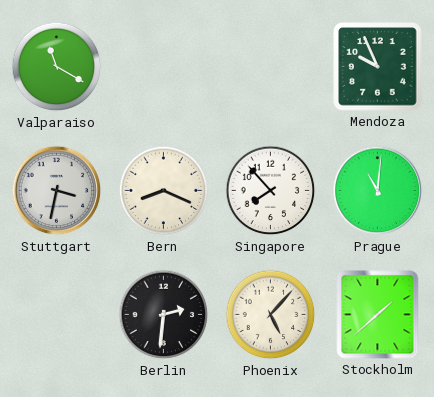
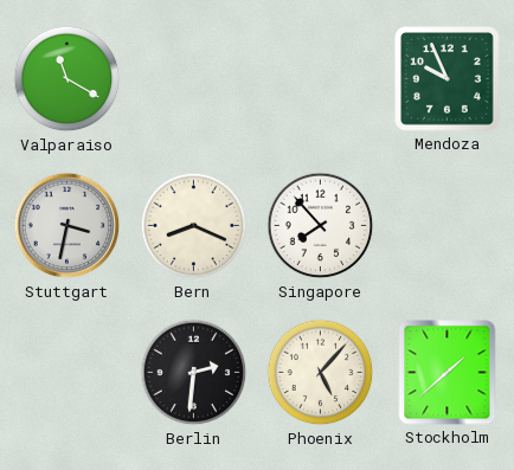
Prague: 11:01 -> none
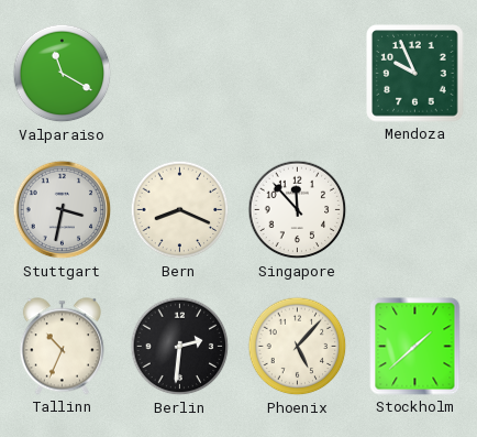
Singapore: 7:53 -> 11:53
Tallinn: none -> 10:34
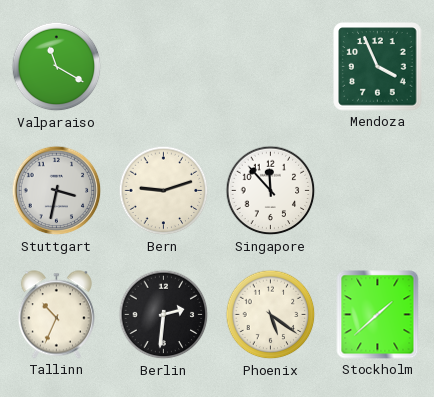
Mendoza: 9:56 -> 3:56
Bern: 8:19 -> 9:12
Phoenix: 5:07 -> 5:21
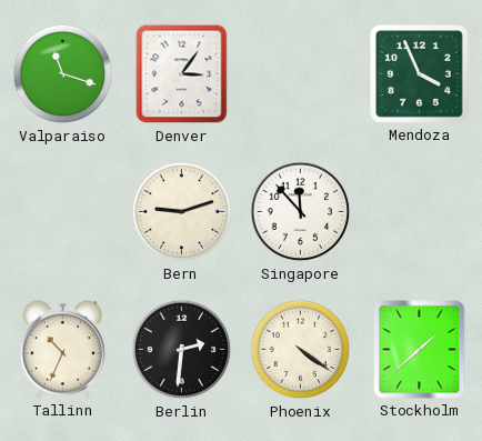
Valparaiso: 11:20 -> 11:18
Denver: none -> 3:06
Stuttgart: 3:32 -> none
Phoenix: 5:21 -> 4:21
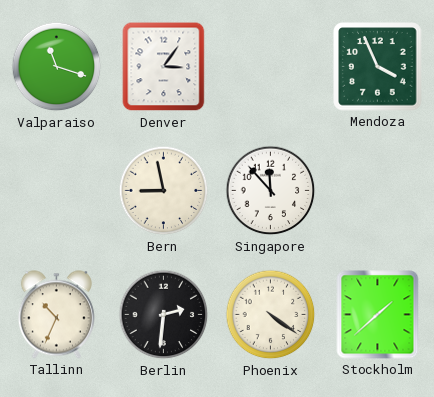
Bern: 9:12 -> 8:58
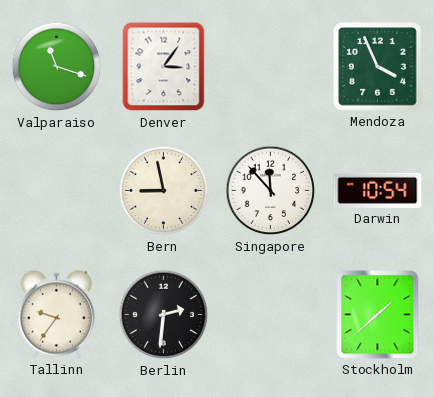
Darwin: none -> 10:54
Tallinn: 10:34 -> 9:36
Phoenix: 4:21 -> none
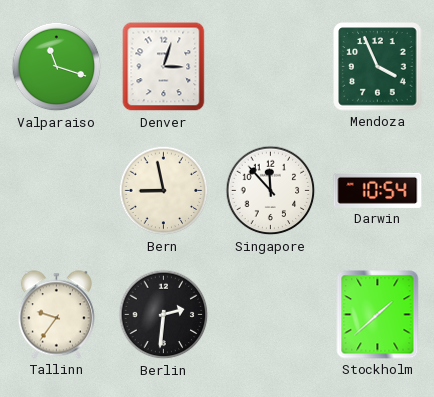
Denver: 3:06 -> 3:03
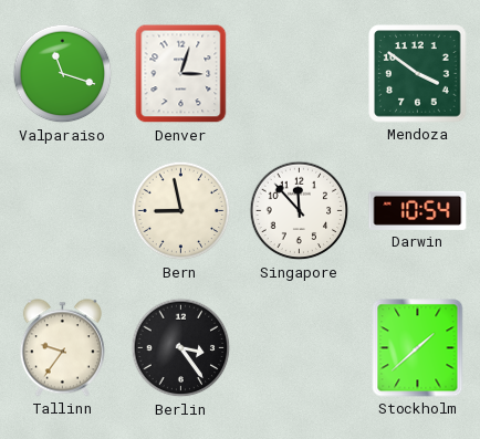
Mendoza: 3:56 -> 3:51
Berlin: 2:31 -> 3:24
